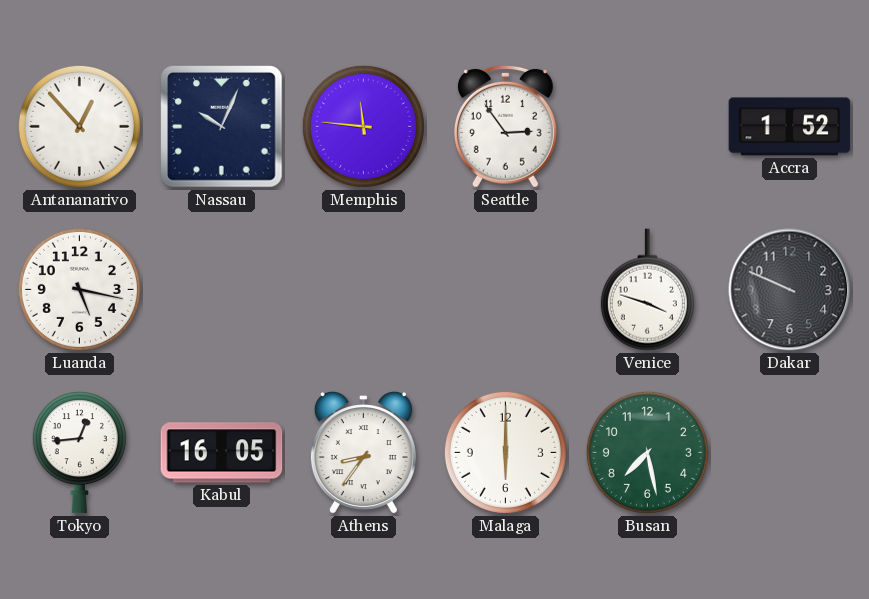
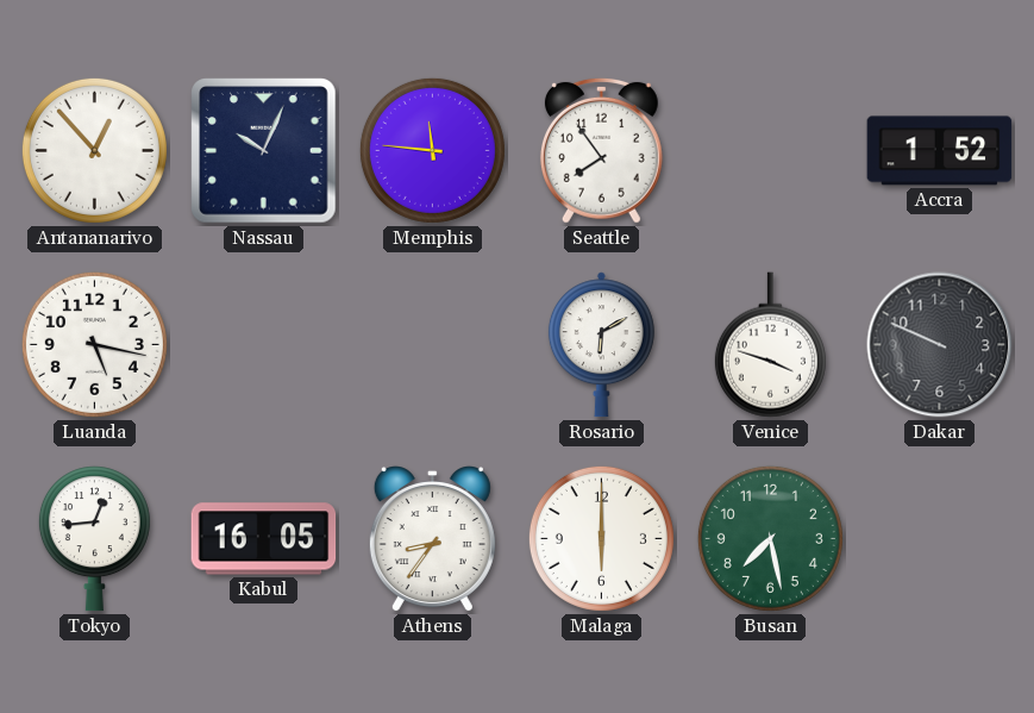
Seattle: 2:54 -> 7:54
Rosario: none -> 6:10
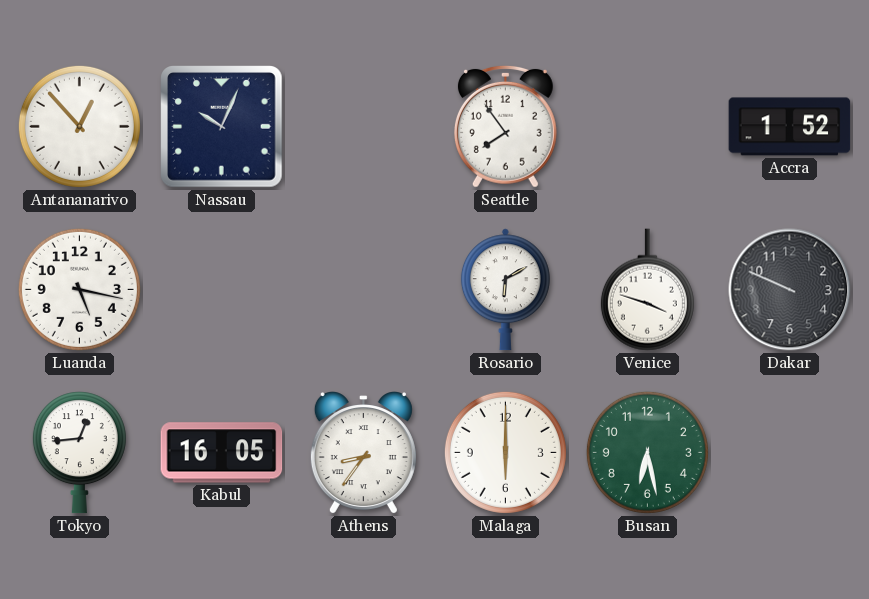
Memphis: 11:46 -> none
Busan: 7:28 -> 6:28
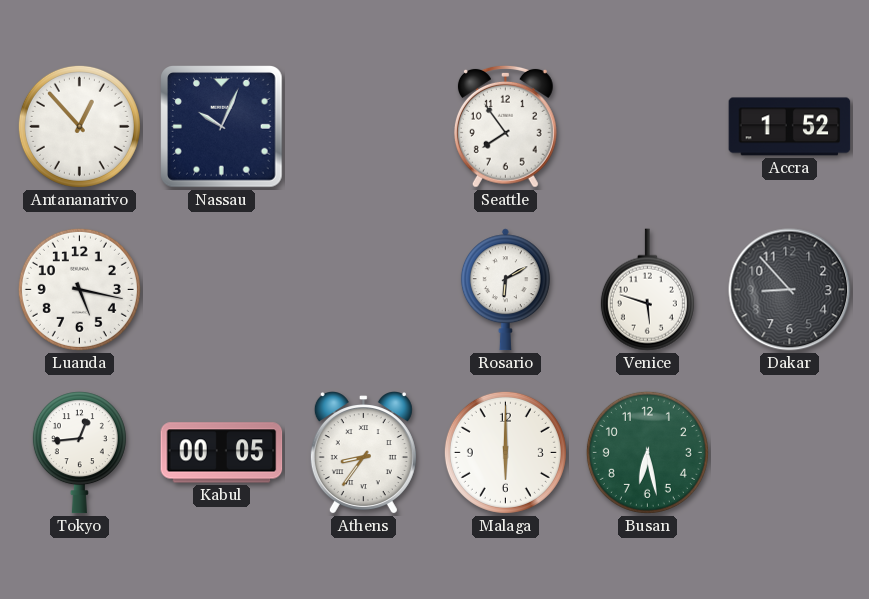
Venice: 3:48 -> 5:48
Dakar: 9:49 -> 8:53
Kabul: 16:05 -> 00:05
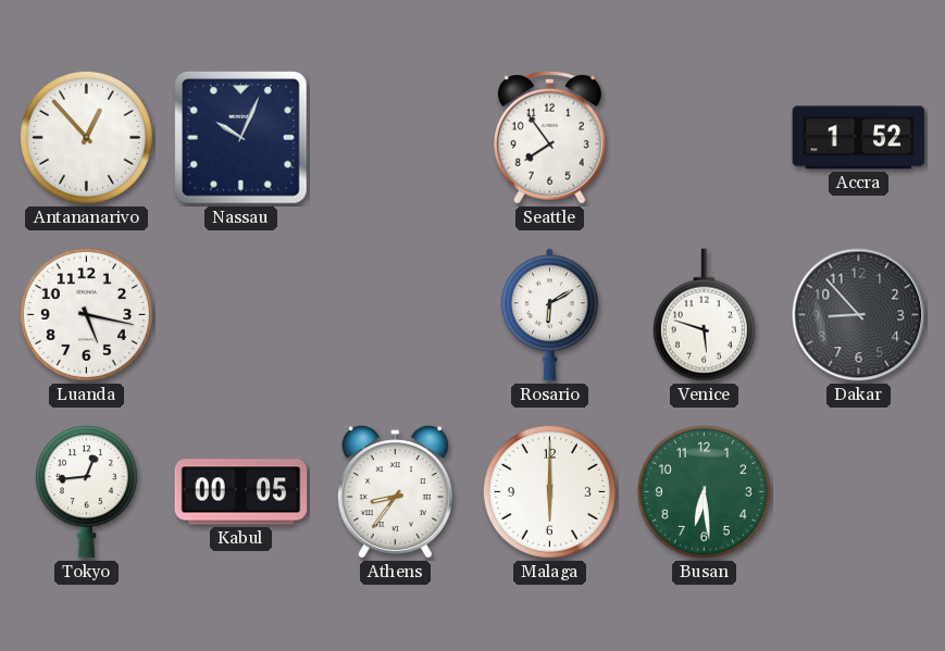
Busan: 6:28 -> 6:29
